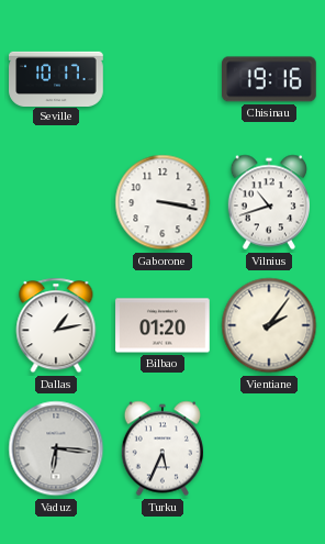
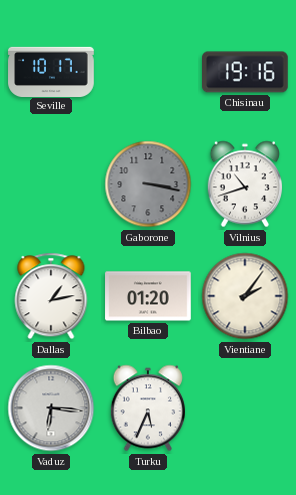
Gaborone dial: white -> grey
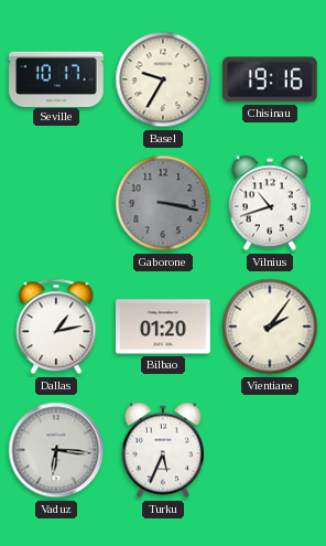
Basel: none -> 9:35
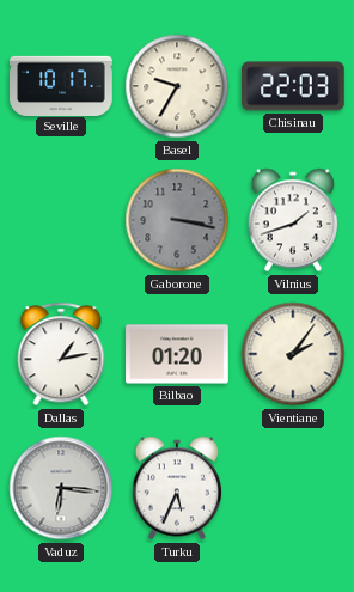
Chisinau: 19:16 -> 22:03
Vilnius: 10:42 -> 1:42
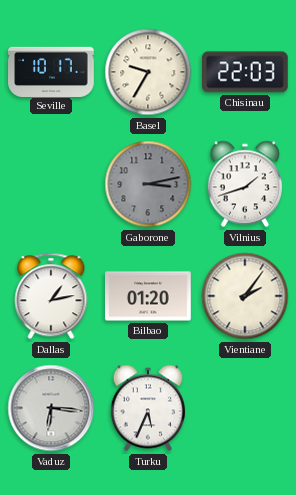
Gaborone: 3:17 -> 3:13
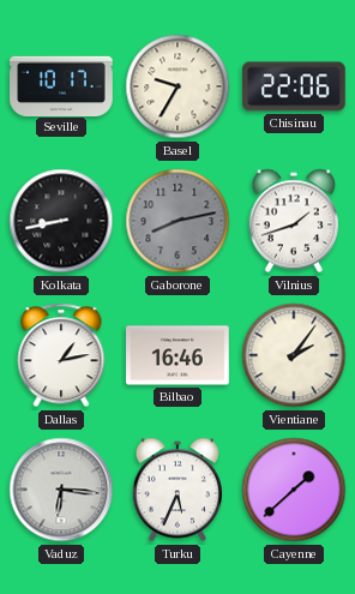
Chisinau: 22:03 -> 22:06
Kolkata: none -> 8:43
Gaborone: 3:13 -> 8:13
Bilbao: 01:20 -> 16:46
Cayenne: none -> 1:38
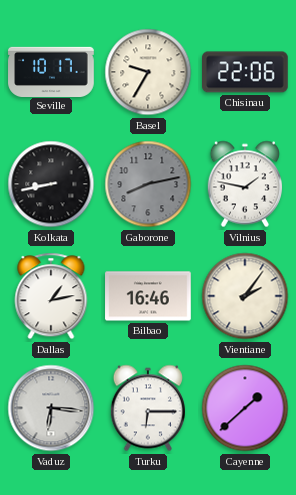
Vilnius: 1:42 -> 1:47
Turku: 5:34 -> 6:15
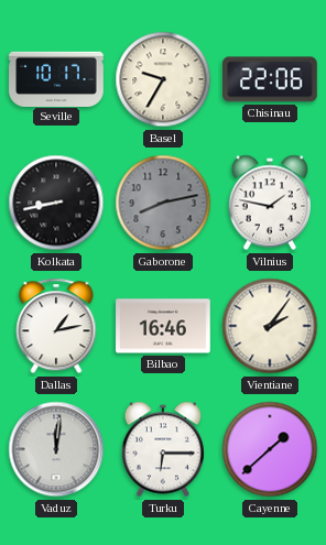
Vaduz: 6:16 -> 12:01
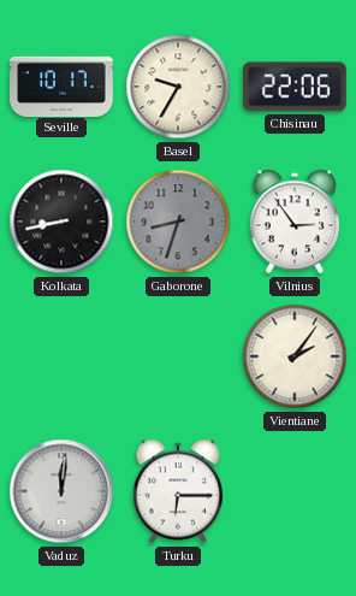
Gaborone: 8:13 -> 8:33
Vilnius: 1:47 -> 2:54
Dallas: 1:13 -> none
Bilbao: 16:46 -> none
Cayenne: 1:38 -> none
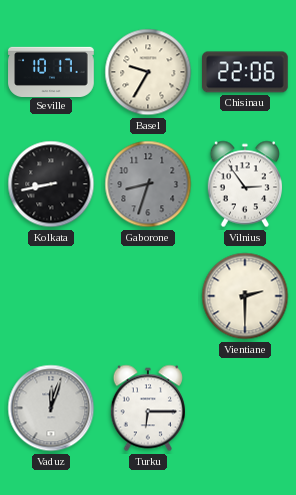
Vientiane: 2:06 -> 2:30
Vaduz: 12:01 -> 12:03
